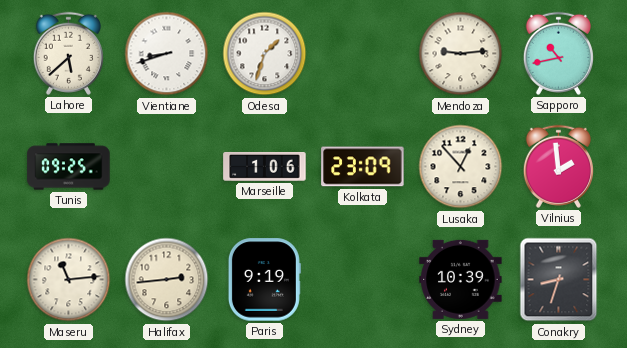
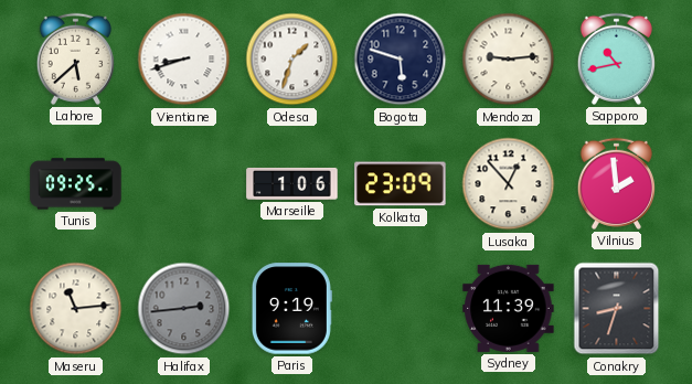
Bogota: none -> 5:48
Halifax dial: cream -> grey
Sydney: 10:39 -> 11:39
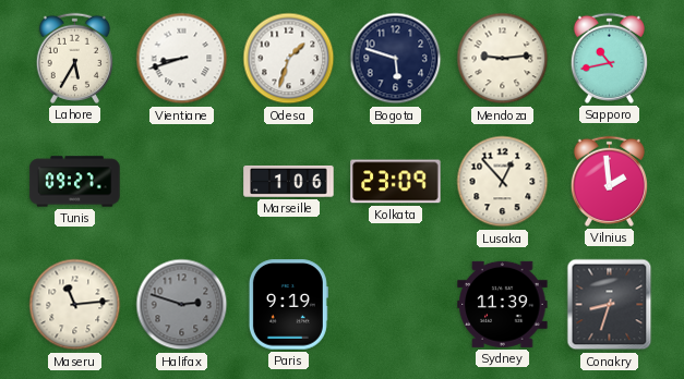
Lahore: 5:38 -> 5:35
Tunis: 09:25 -> 09:27
Halifax: 2:44 -> 2:48
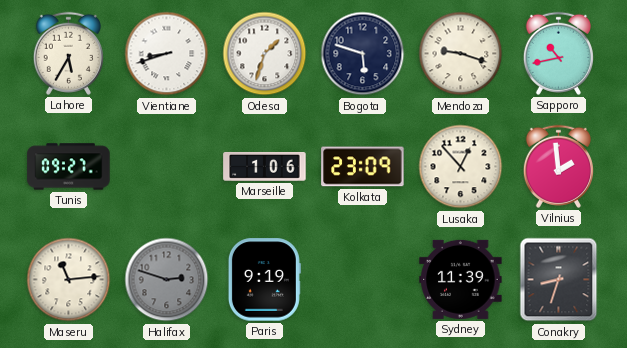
Mendoza: 9:14 -> 9:18
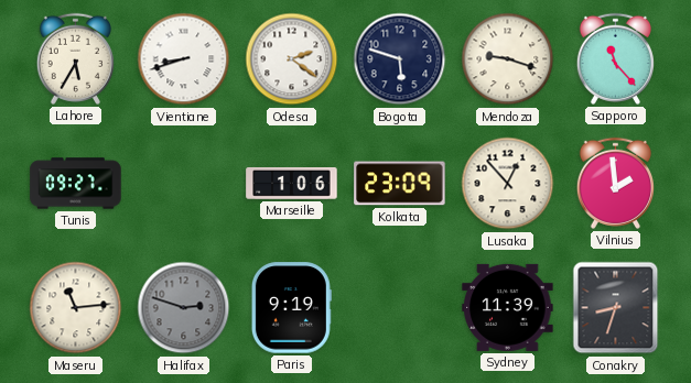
Odesa: 1:33 -> 2:21
Sapporo: 10:43 -> 11:23
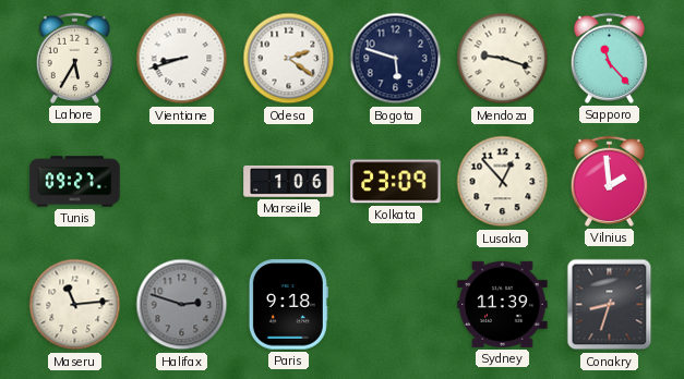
Paris: 9:19 -> 9:18
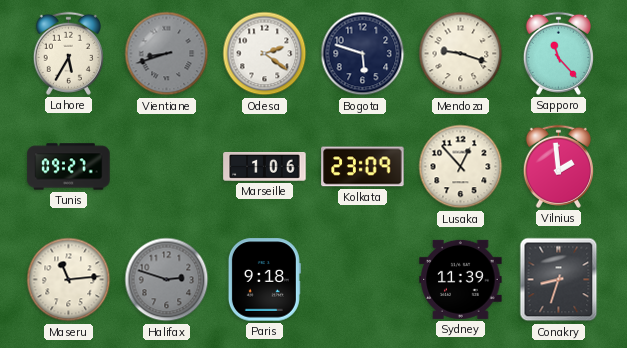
Vientiane dial: white -> grey
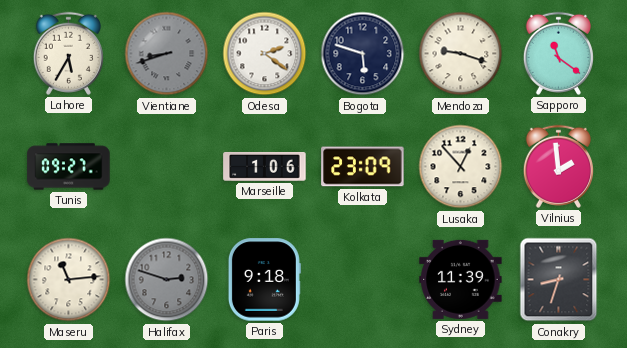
Sapporo: 11:23 -> 11:21
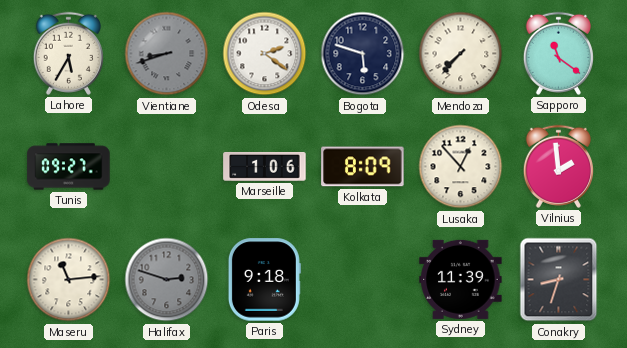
Mendoza: 9:18 -> 7:37
Kolkata: 23:09 -> 8:09
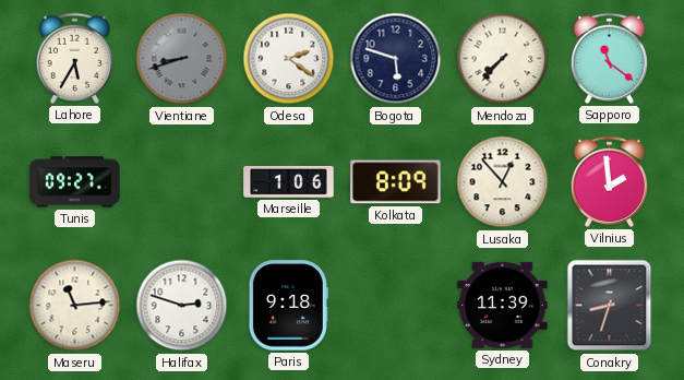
Halifax dial: grey -> white
